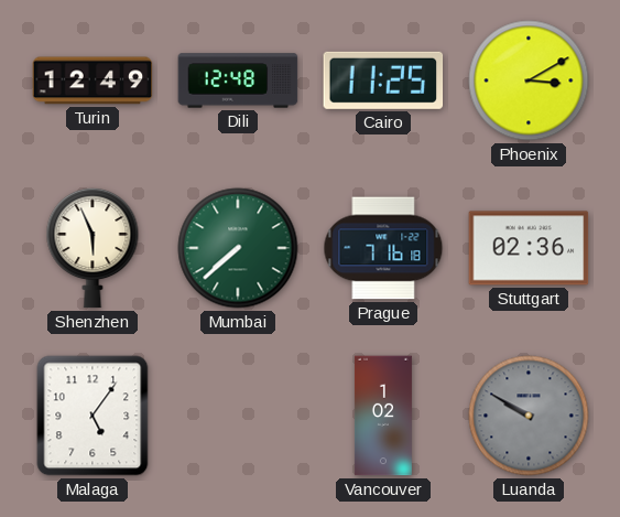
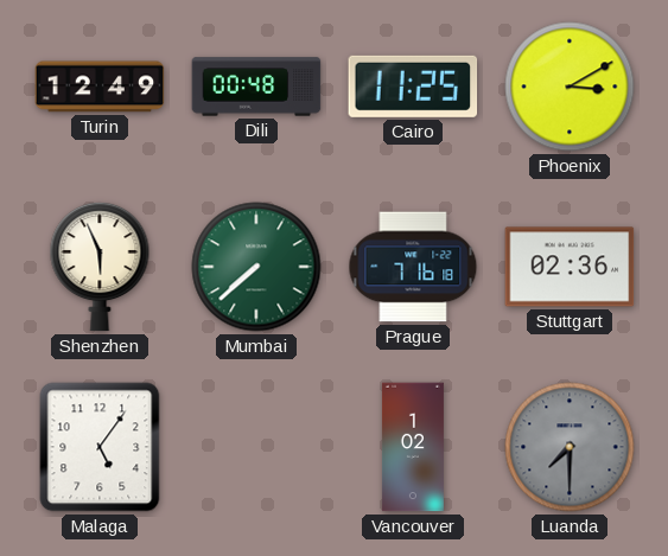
Dili: 12:48 -> 00:48
Luanda: 9:50 -> 7:30
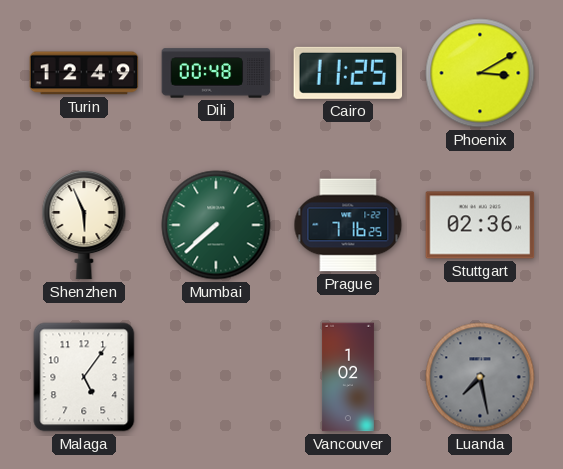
Prague: 7:16:18 -> 7:16:25
Luanda: 7:30 -> 7:28
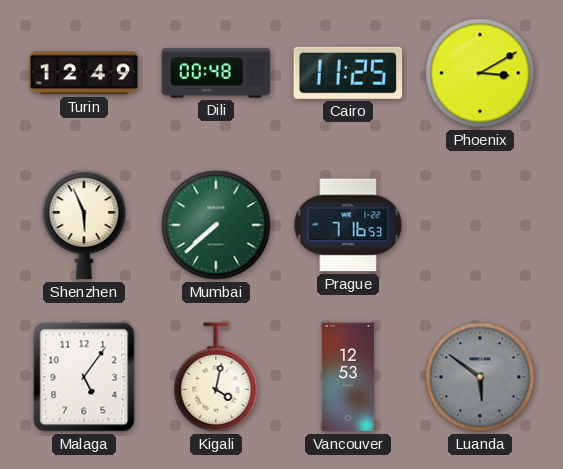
Prague: 7:16:25 -> 7:16:53
Stuttgart: 02:36 -> none
Kigali: none -> 4:02
Vancouver: 1:02 -> 12:53
Luanda: 7:28 -> 5:51
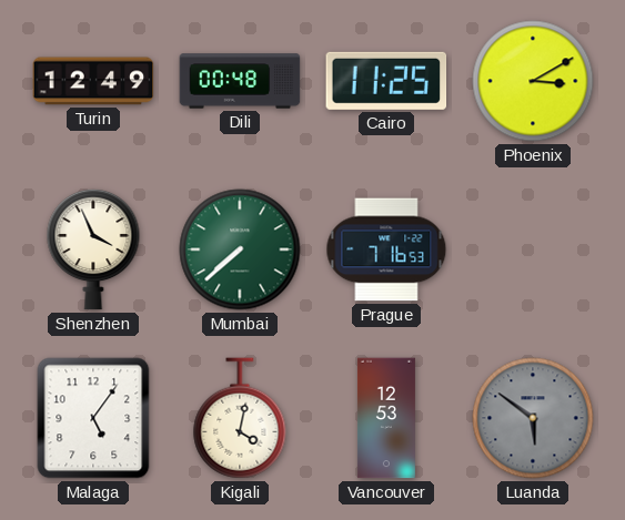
Shenzhen: 5:56 -> 3:56
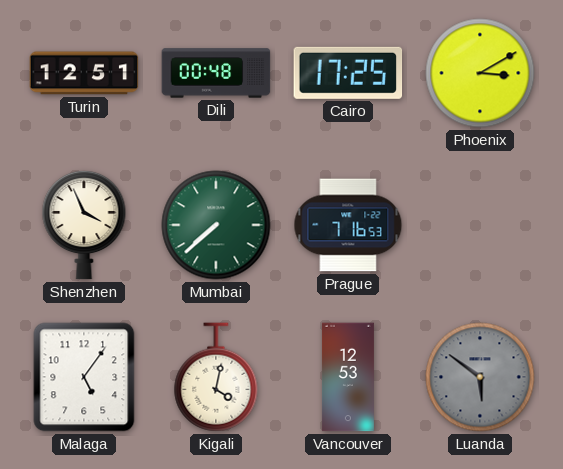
Turin: 12:49 -> 12:51
Cairo: 11:25 -> 17:25
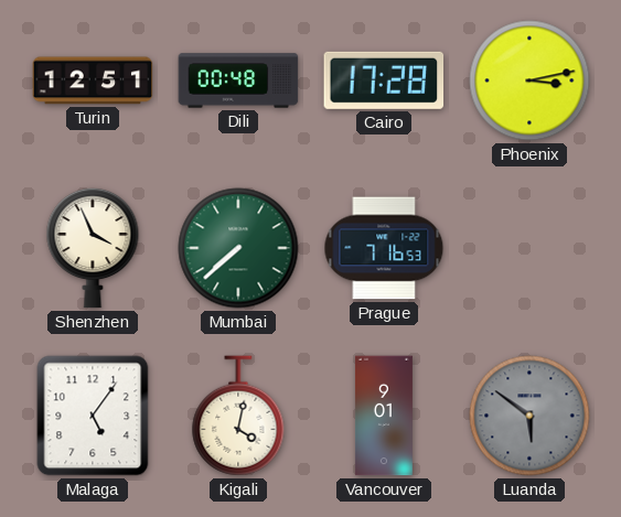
Cairo: 17:25 -> 17:28
Phoenix: 3:10 -> 3:13
Vancouver: 12:53 -> 9:01
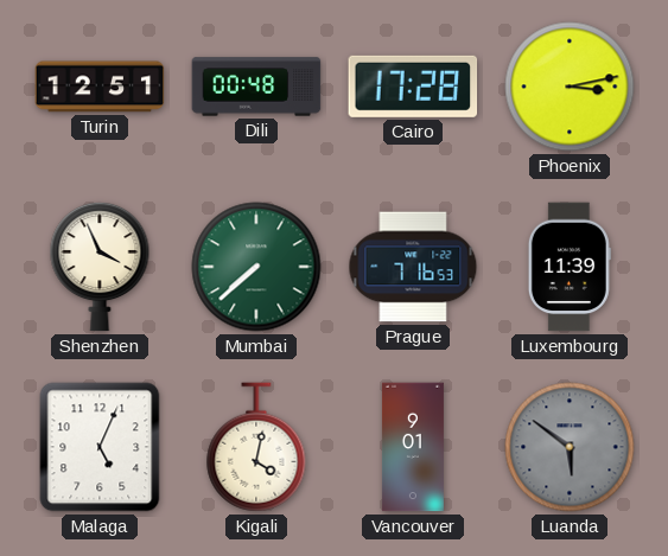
Luxembourg: none -> 11:39
Malaga: 5:06 -> 5:04
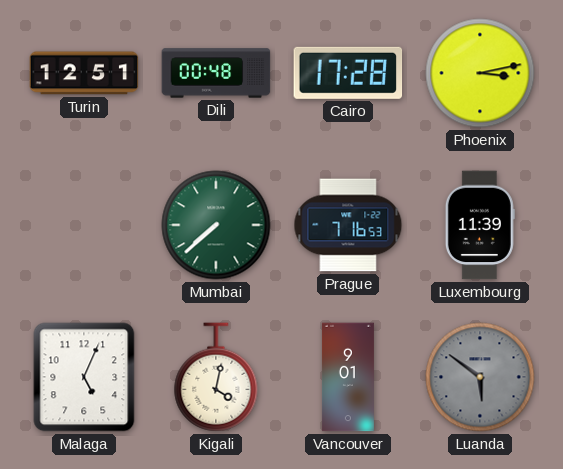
Shenzhen: 3:56 -> none
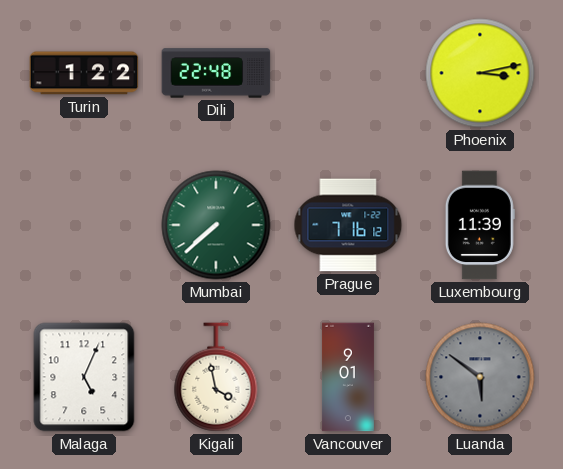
Turin: 12:51 -> 1:22
Dili: 00:48 -> 22:48
Cairo: 17:28 -> none
Prague: 7:16:53 -> 7:16:12
Kigali: 4:02 -> 3:58
